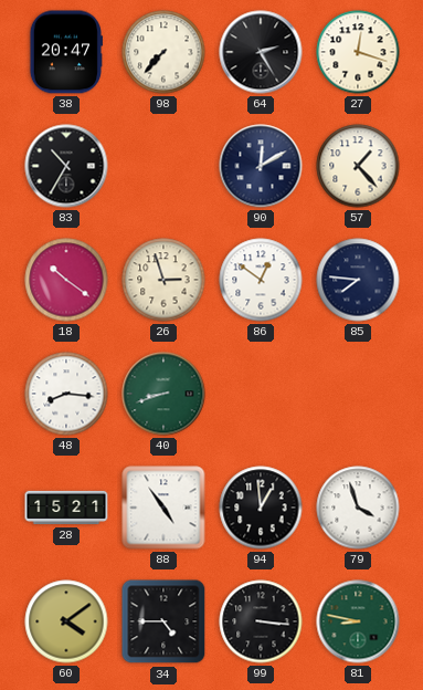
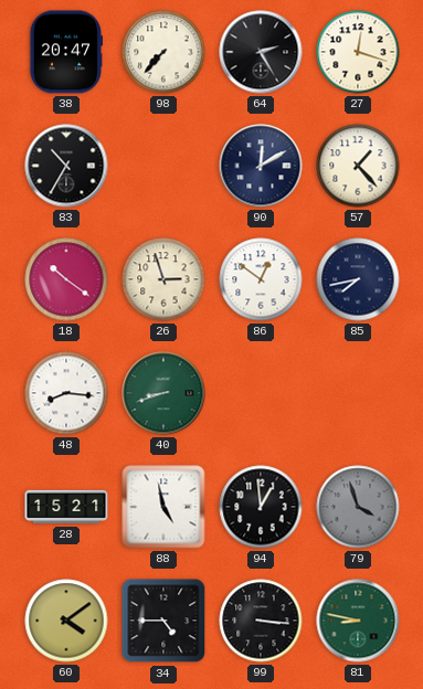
85: 7:46 -> 7:43
88: 4:54 -> 4:58
79 dial: white -> grey
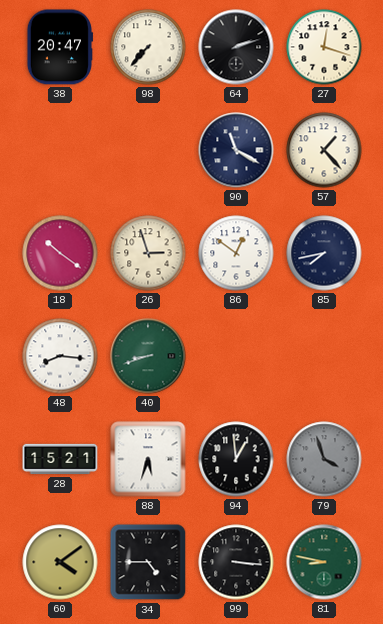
64: 2:25 -> 2:12
83: 10:35 -> none
90: 12:10 -> 11:20
88: 4:58 -> 5:33
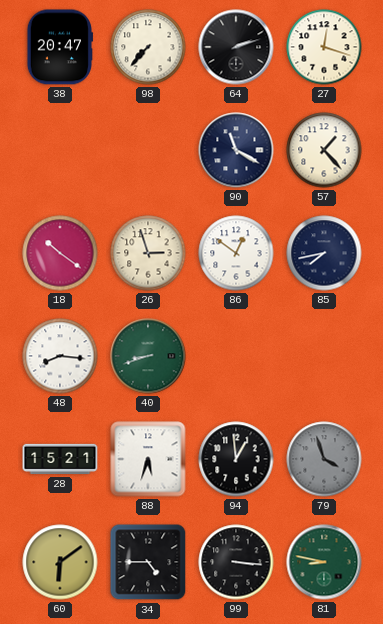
60: 4:09 -> 6:09
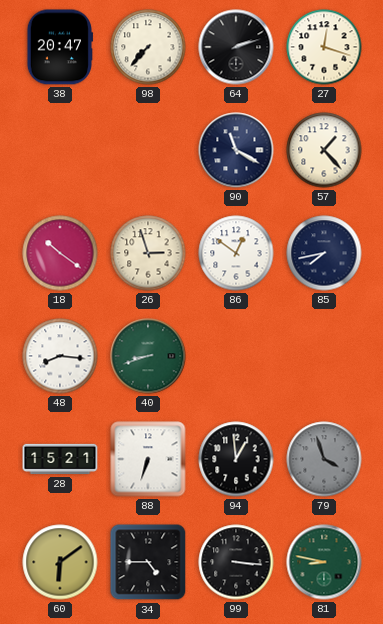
88: 5:33 -> 6:33
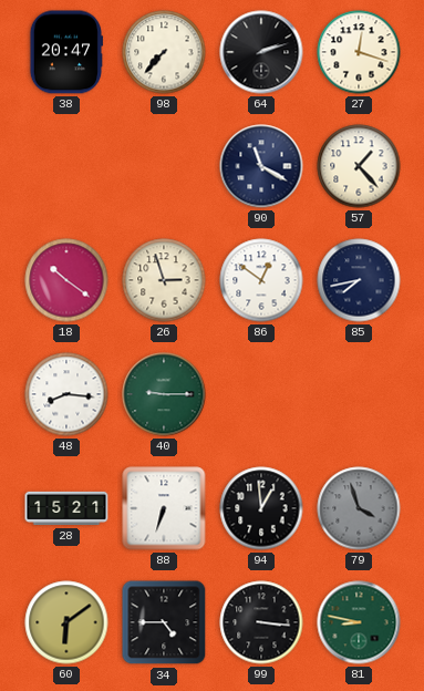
40: 8:42 -> 9:15
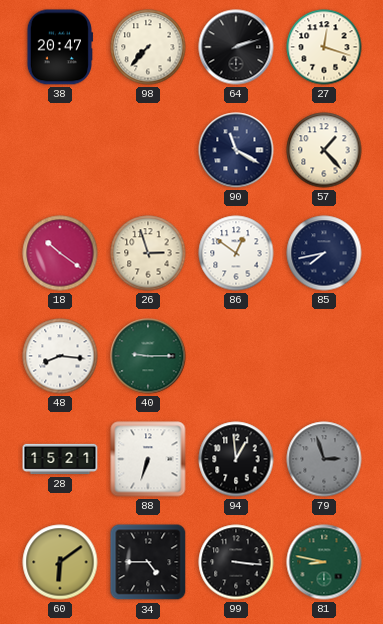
79: 3:57 -> 2:57
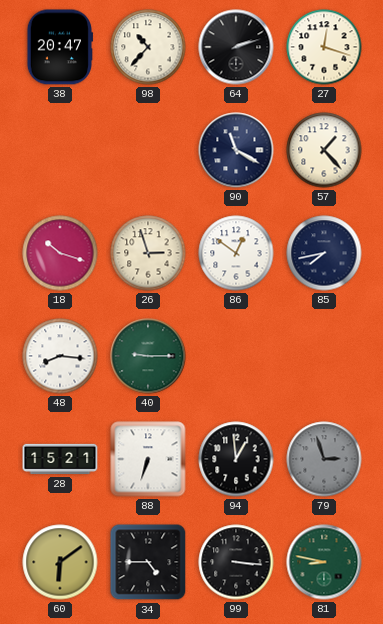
98: 7:37 -> 10:37
18: 10:21 -> 10:18
